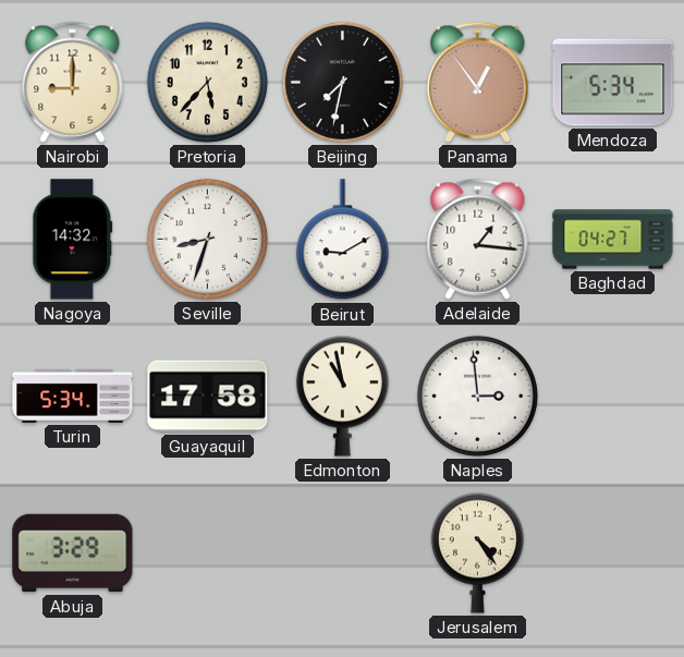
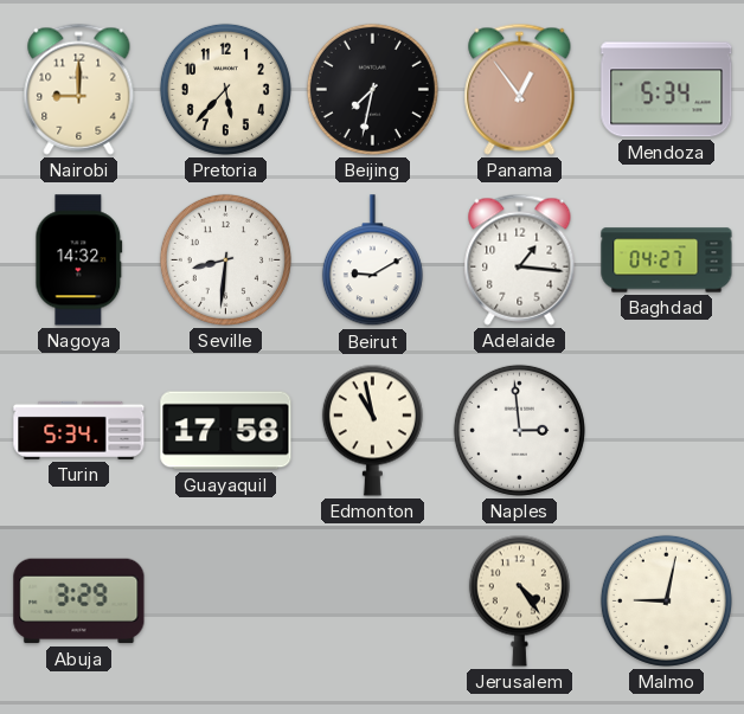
Seville: 8:33 -> 8:31
Malmo: none -> 9:02
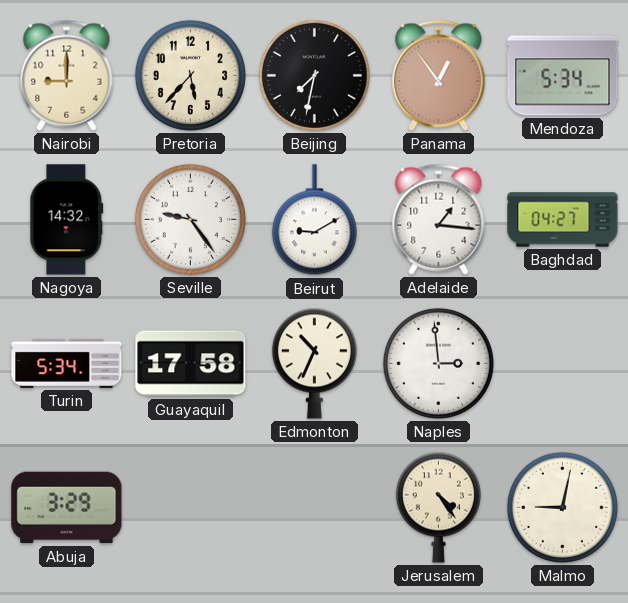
Seville: 8:31 -> 9:24
Edmonton: 10:58 -> 10:34
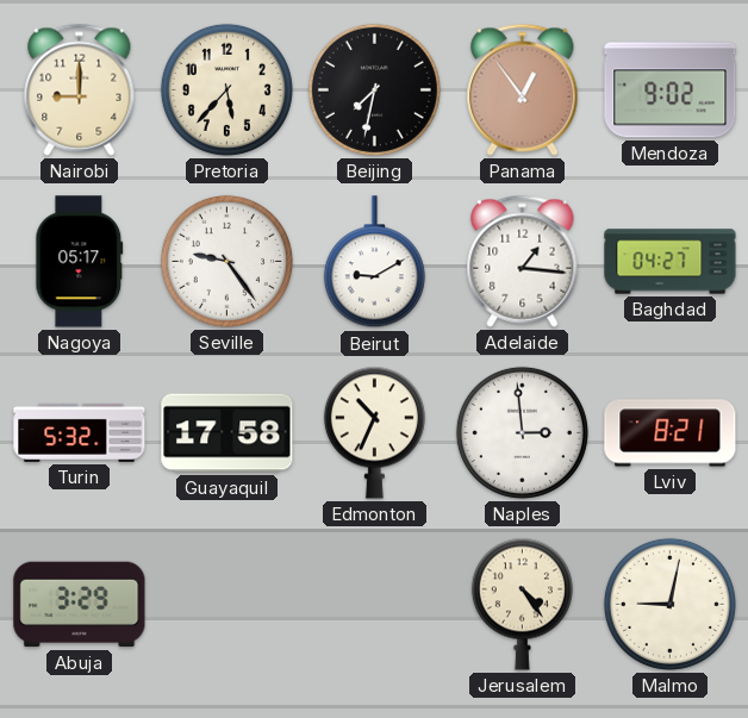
Mendoza: 5:34 -> 9:02
Nagoya: 14:32 -> 05:17
Turin: 5:34 -> 5:32
Lviv: none -> 8:21
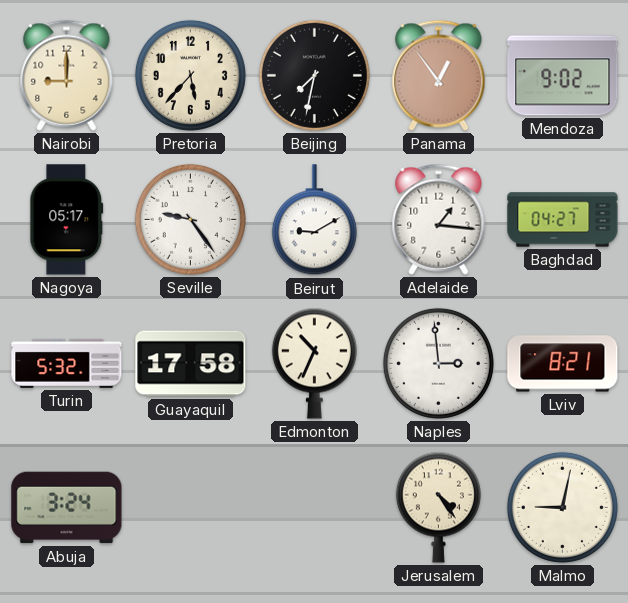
Abuja: 3:29 -> 3:24
